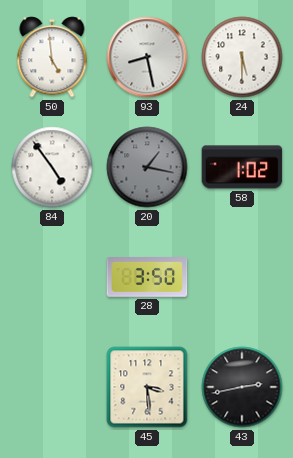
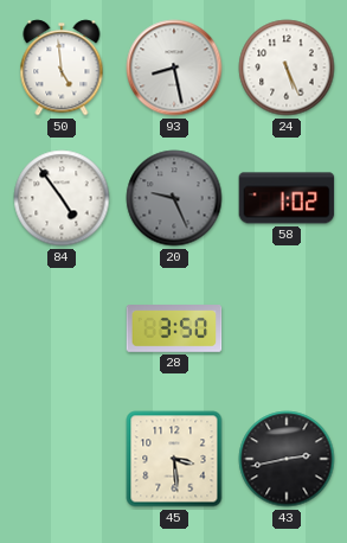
24: 5:30 -> 5:26
20: 1:17 -> 9:26
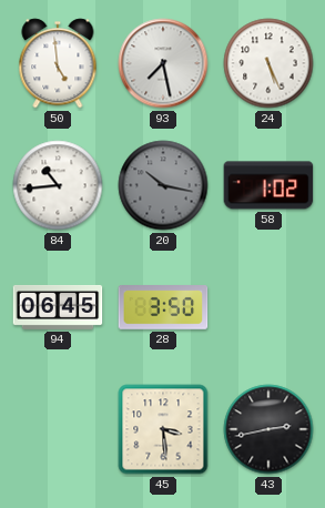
93: 8:28 -> 7:28
84: 4:54 -> 10:44
20: 9:26 -> 10:17
94: none -> 06:45
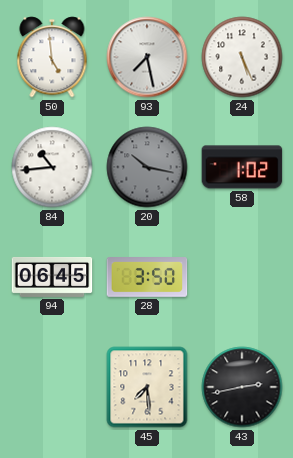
45: 3:29 -> 7:29
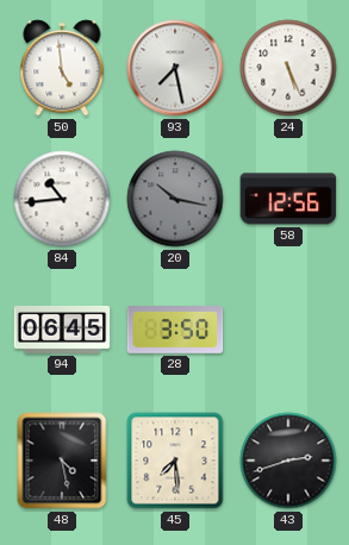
58: 1:02 -> 12:56
48: none -> 4:28
43: 2:43 -> 2:42
